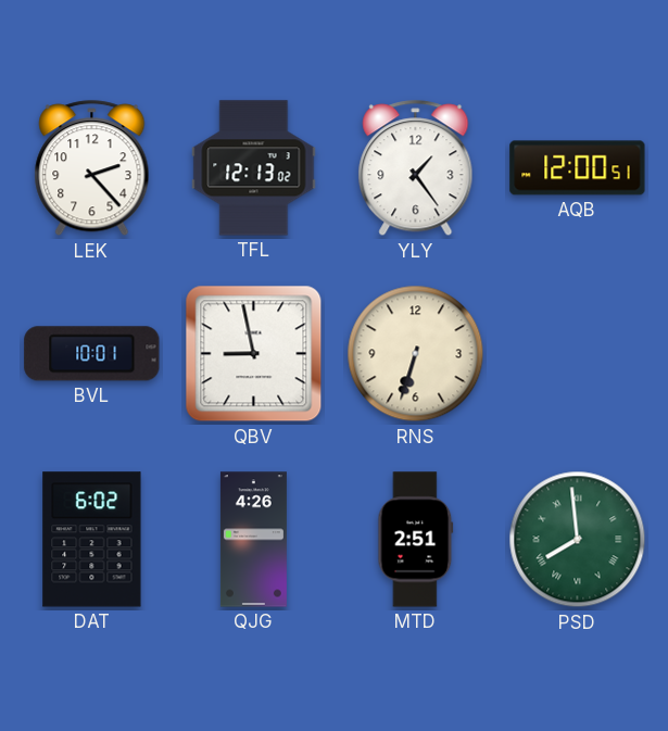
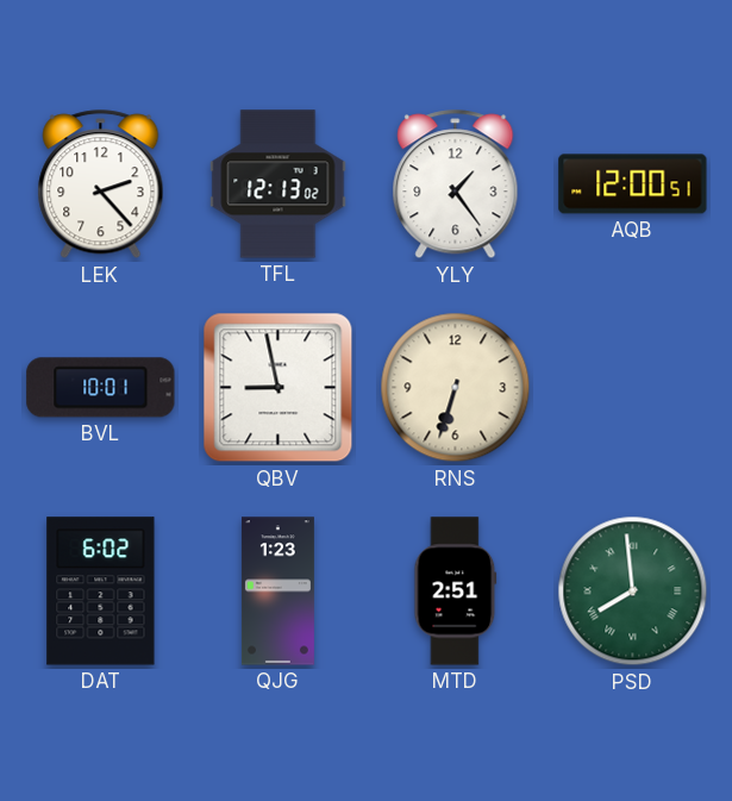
QJG: 4:26 -> 1:23
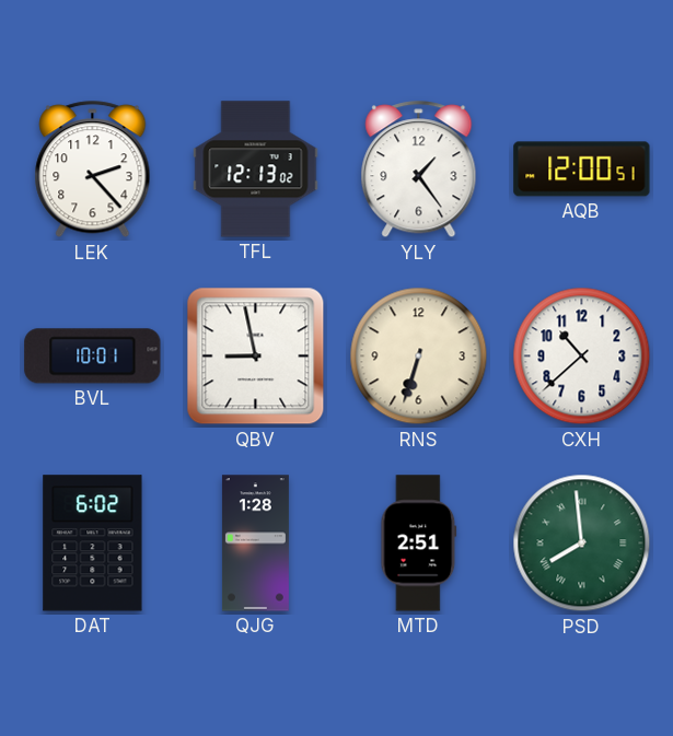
CXH: none -> 10:38
QJG: 1:23 -> 1:28
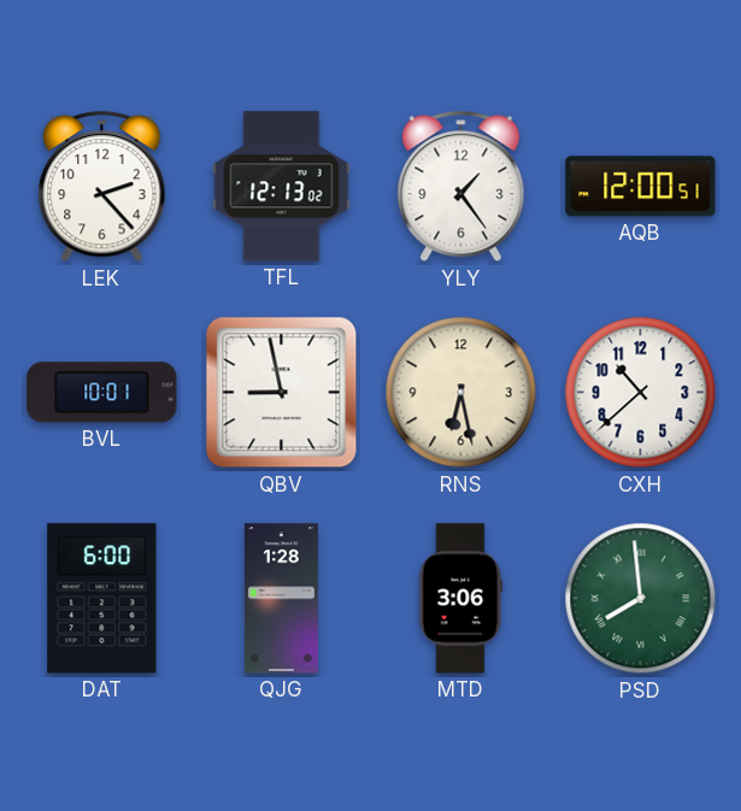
RNS: 6:33 -> 6:28
DAT: 6:02 -> 6:00
MTD: 2:51 -> 3:06
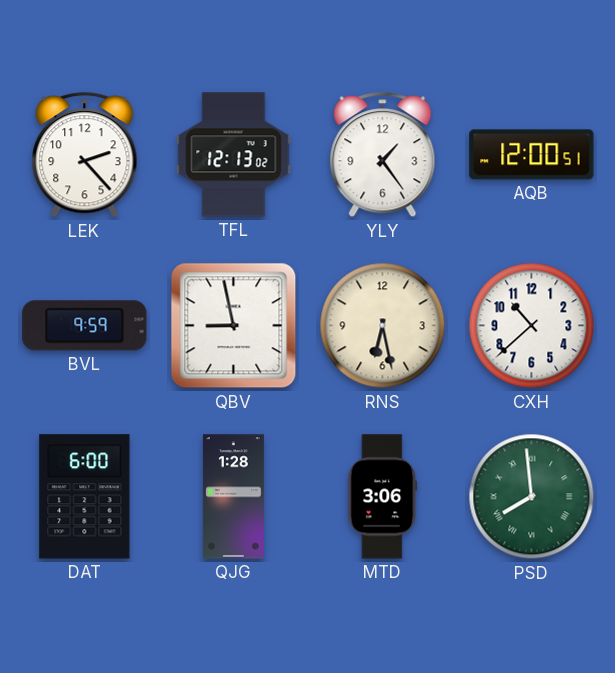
BVL: 10:01 -> 9:59
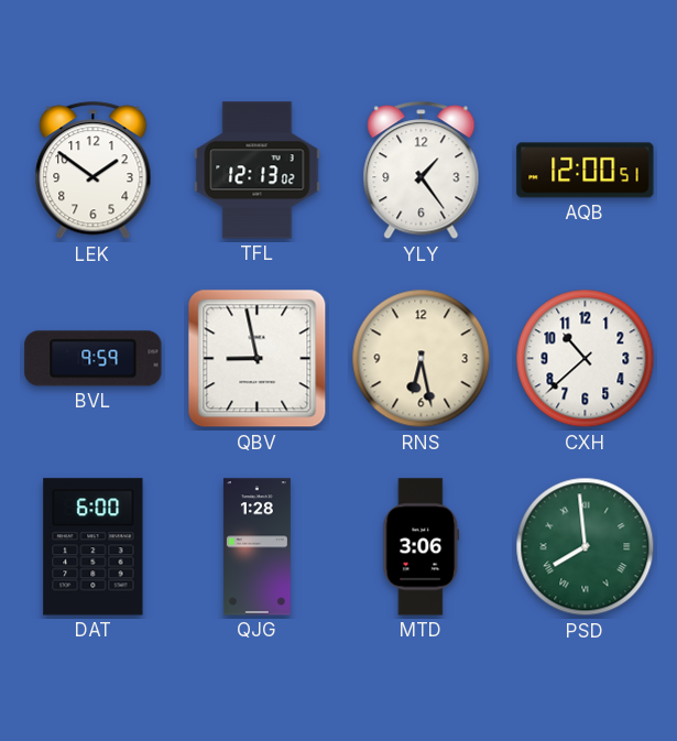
LEK: 2:23 -> 1:51
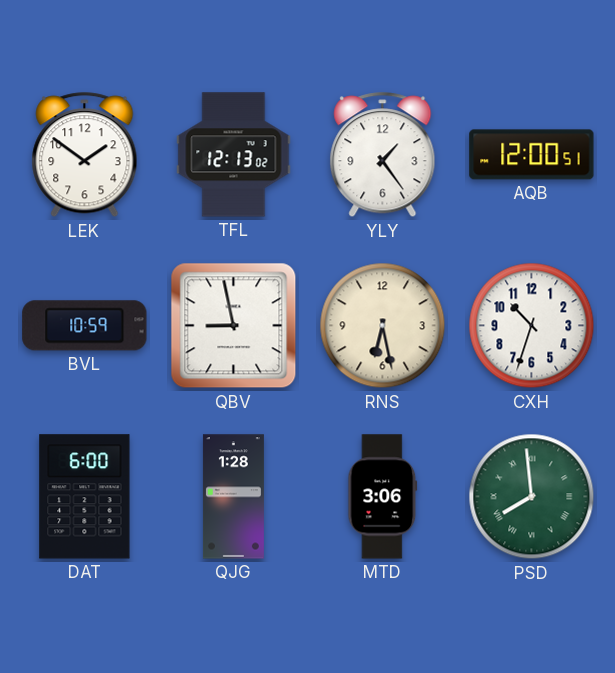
BVL: 9:59 -> 10:59
CXH: 10:38 -> 10:33
